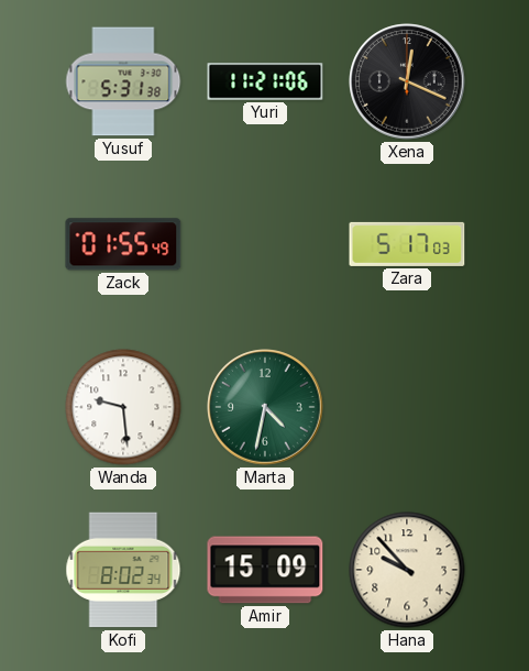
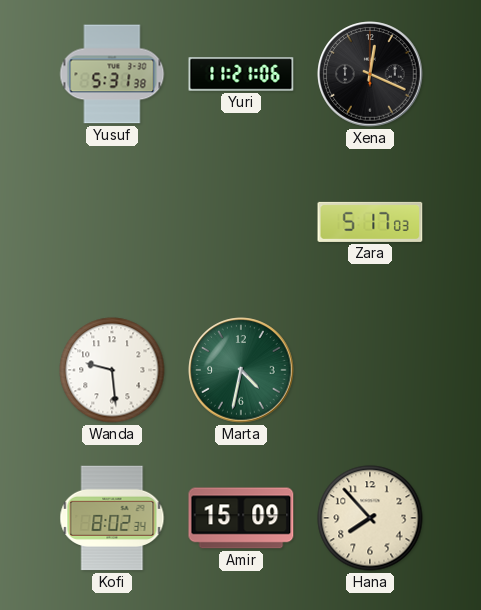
Zack: 01:55 -> none
Hana: 9:53 -> 7:53
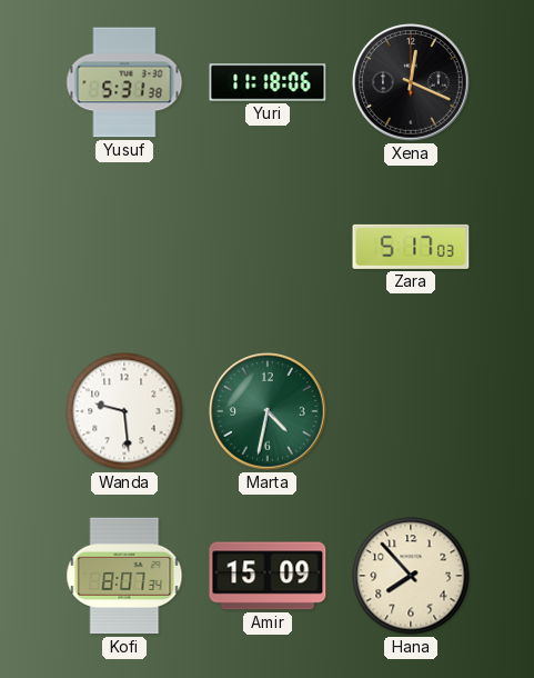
Yuri: 11:21 -> 11:18
Kofi: 8:02 -> 8:07
